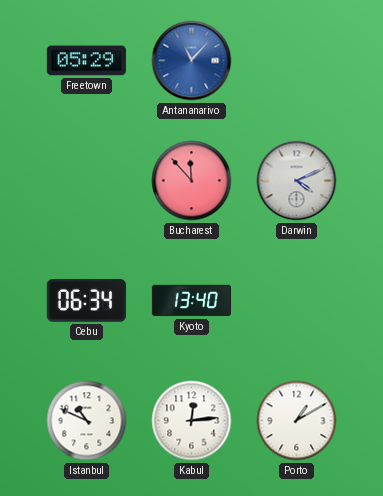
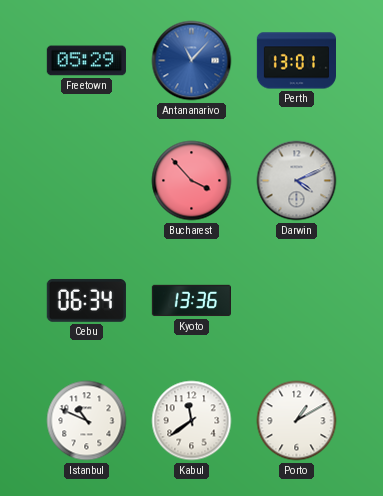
Perth: none -> 13:01
Bucharest: 11:53 -> 3:53
Kyoto: 13:40 -> 13:36
Kabul: 12:14 -> 11:39
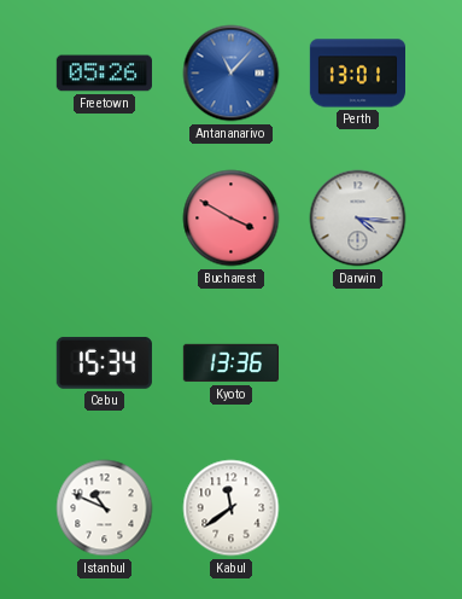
Freetown: 05:29 -> 05:26
Bucharest: 3:53 -> 3:50
Darwin: 4:11 -> 4:16
Cebu: 06:34 -> 15:34
Porto: 1:10 -> none
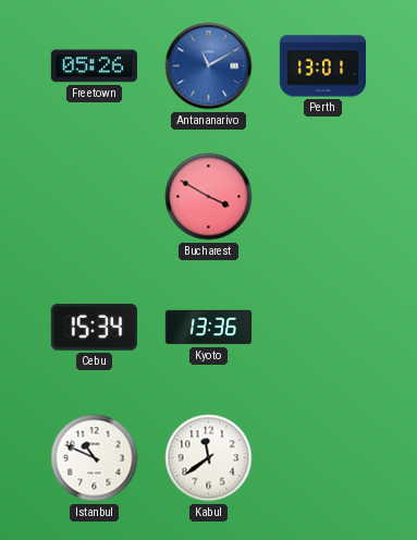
Antananarivo: 11:07 -> 11:10
Darwin: 4:16 -> none
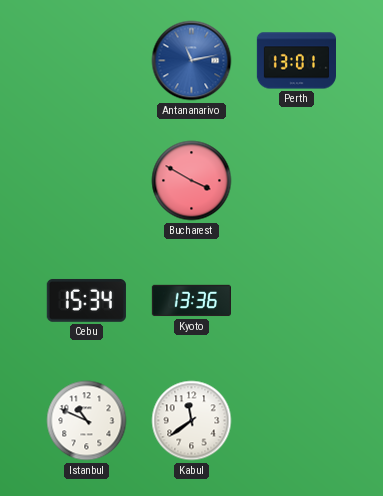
Freetown: 05:26 -> none
Antananarivo: 11:10 -> 11:13
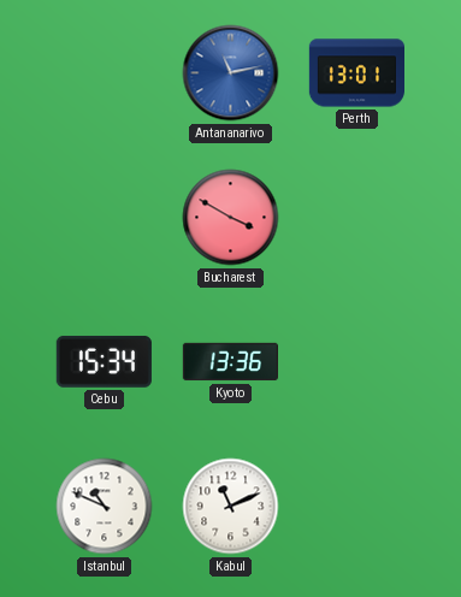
Kabul: 11:39 -> 11:11
